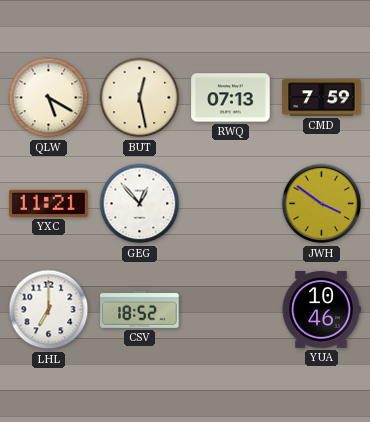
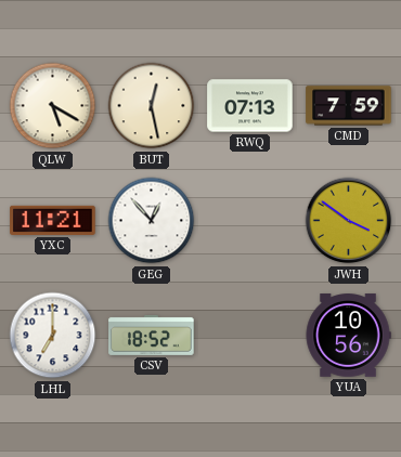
YUA: 10:46 -> 10:56
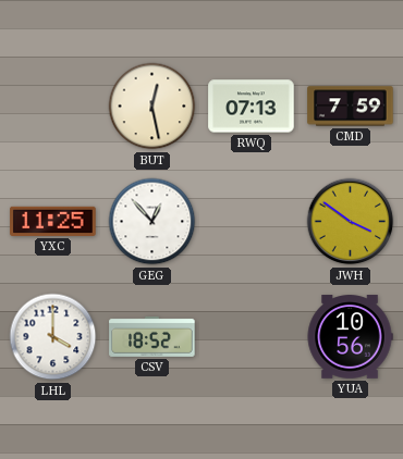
QLW: 5:20 -> none
YXC: 11:21 -> 11:25
LHL: 7:00 -> 4:00
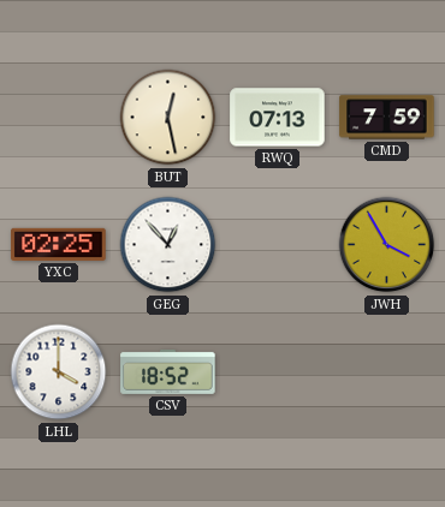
YXC: 11:25 -> 02:25
JWH: 3:51 -> 3:55
YUA: 10:56 -> none
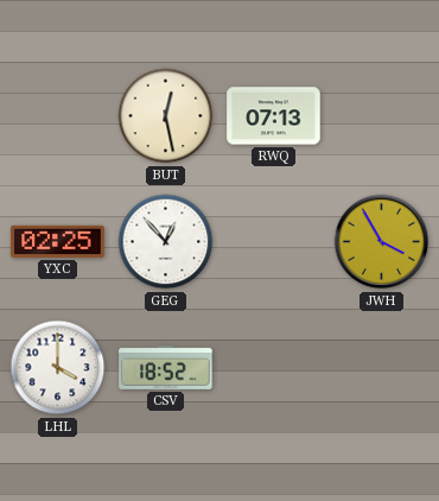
CMD: 7:59 -> none
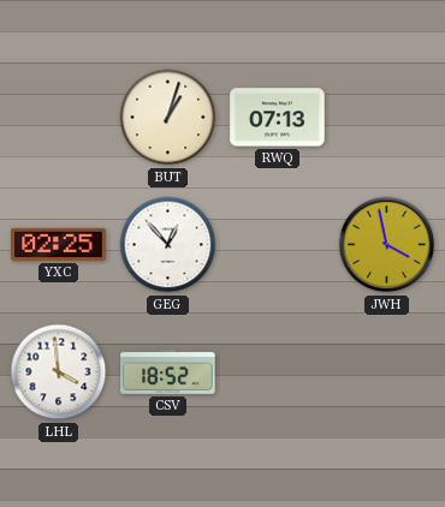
BUT: 12:28 -> 1:03
JWH: 3:55 -> 3:58
LHL: 4:00 -> 3:59
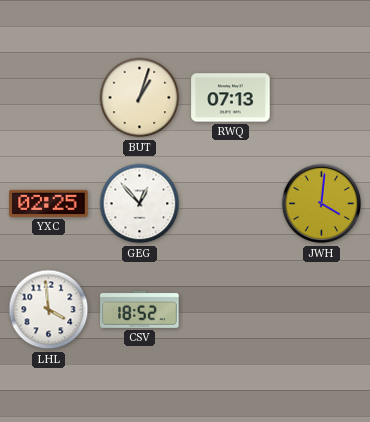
JWH: 3:58 -> 4:01
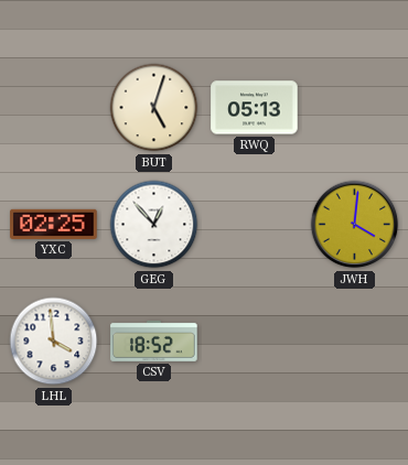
BUT: 1:03 -> 5:03
RWQ: 07:13 -> 05:13
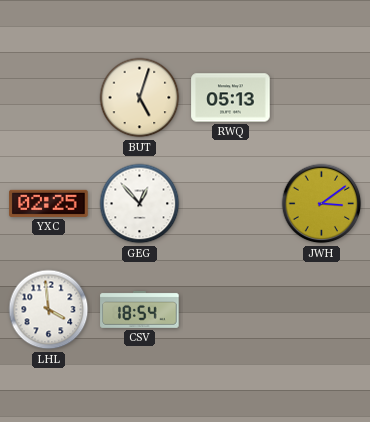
JWH: 4:01 -> 3:09
CSV: 18:52 -> 18:54
